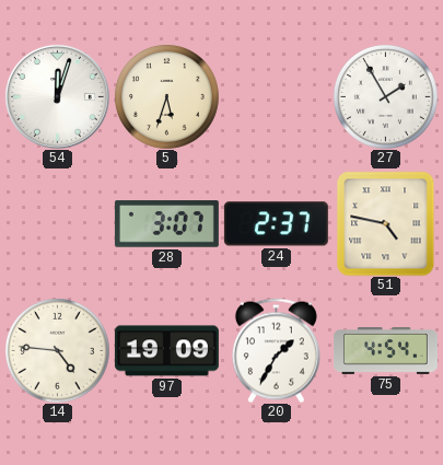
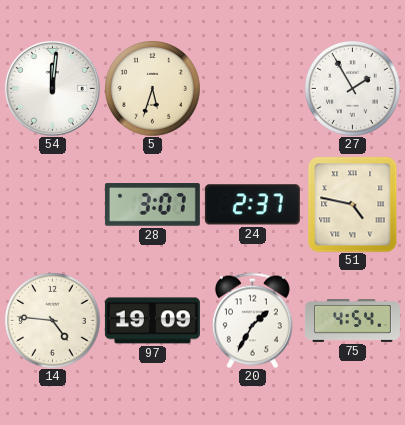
54: 12:03 -> 12:01
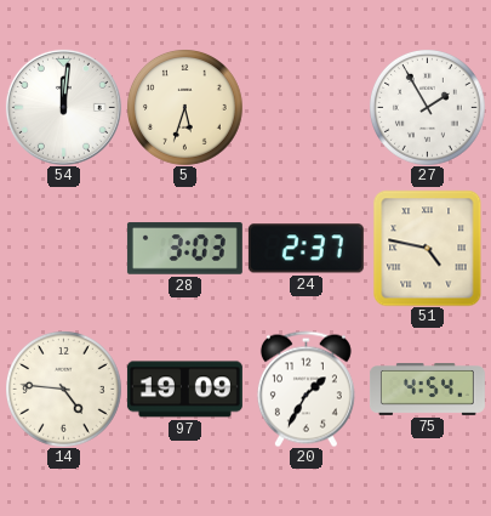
28: 3:07 -> 3:03
